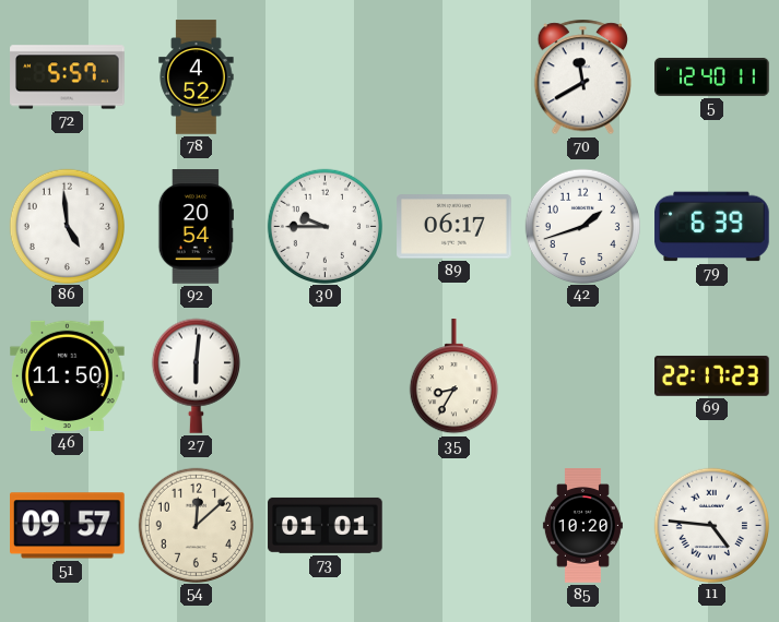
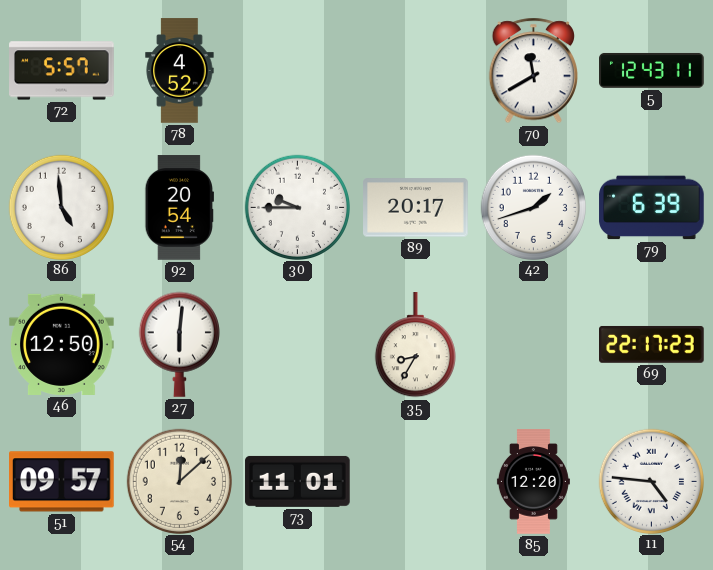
5: 12:40 -> 12:43
89: 06:17 -> 20:17
46: 11:50 -> 12:50
73: 01:01 -> 11:01
85: 10:20 -> 12:20
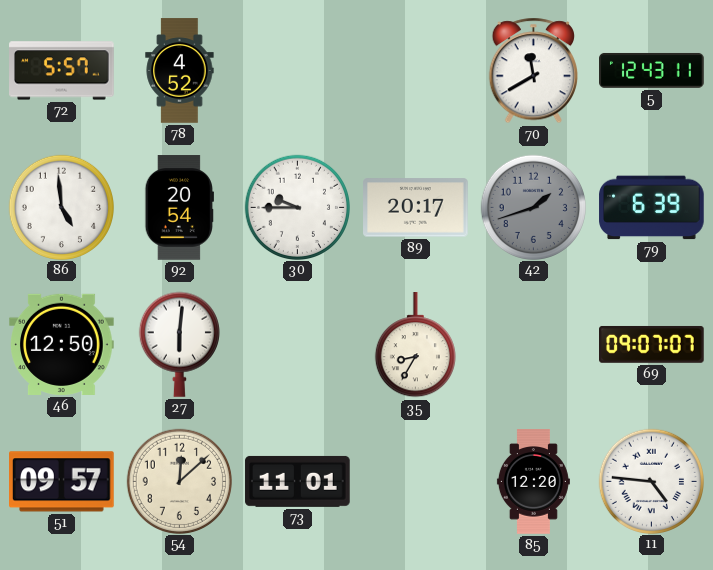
42 dial: white -> grey
69: 22:17 -> 09:07
